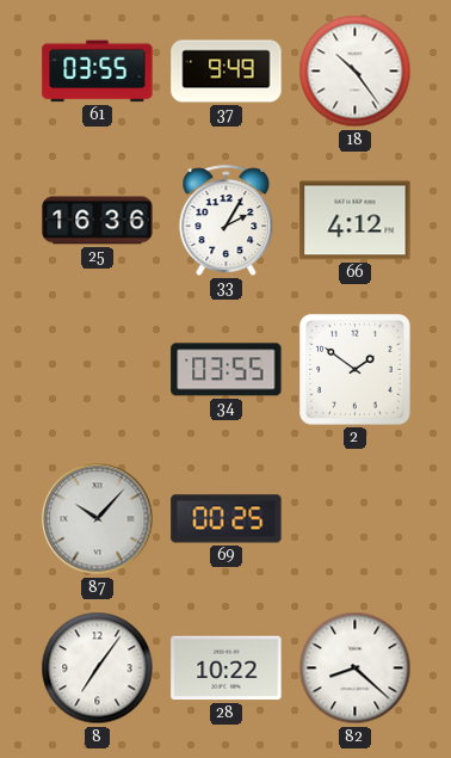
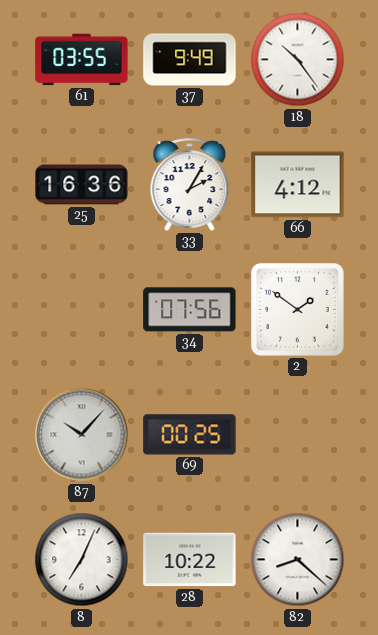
34: 03:55 -> 07:56
8: 7:06 -> 7:04
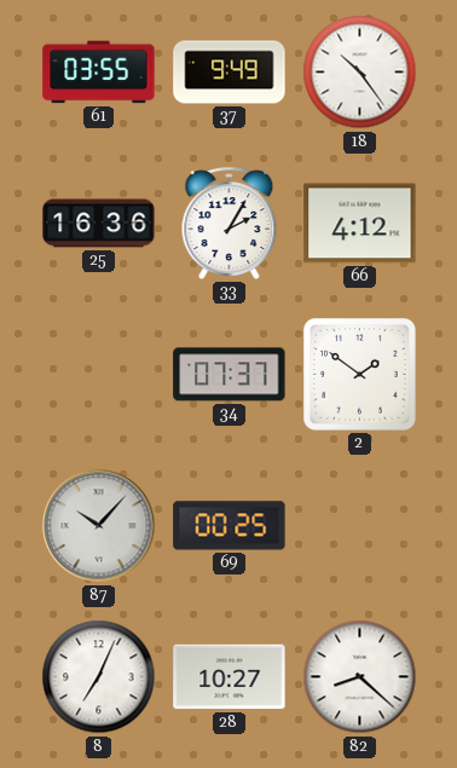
34: 07:56 -> 07:37
28: 10:22 -> 10:27
